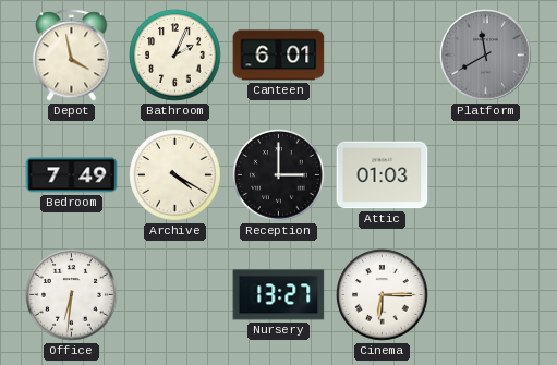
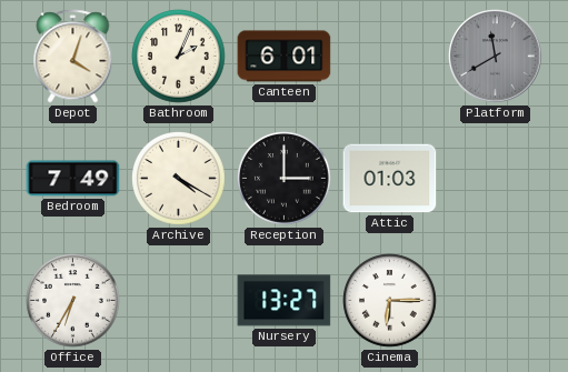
Depot: 3:58 -> 4:03
Office: 6:31 -> 6:35
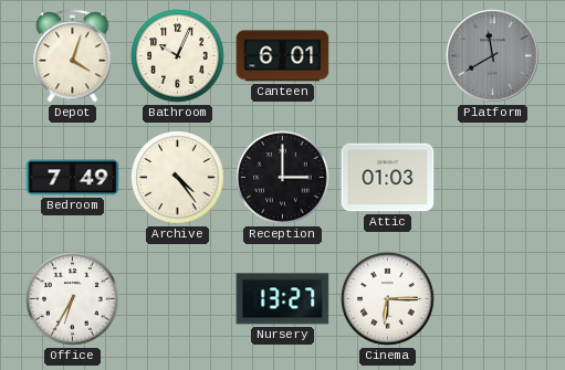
Bathroom: 2:04 -> 10:04
Archive: 4:20 -> 4:24
